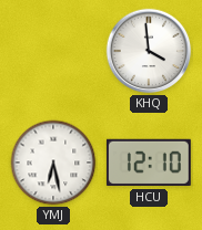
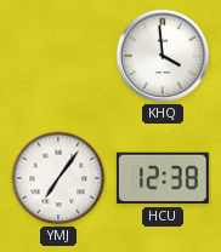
YMJ: 6:28 -> 7:06
HCU: 12:10 -> 12:38
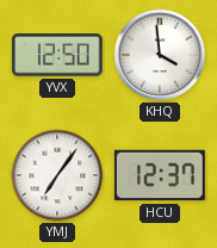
YVX: none -> 12:50
HCU: 12:38 -> 12:37
